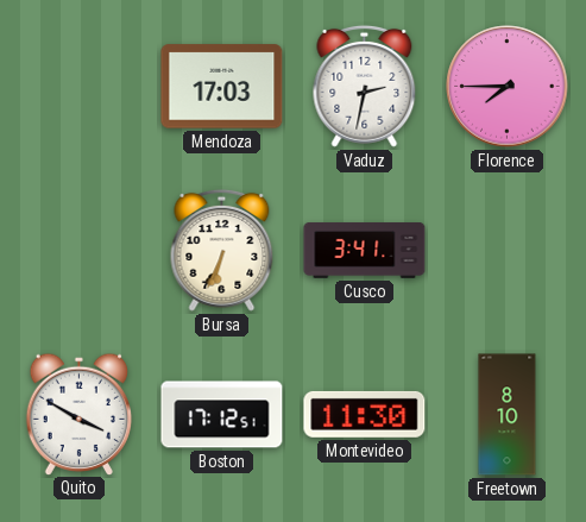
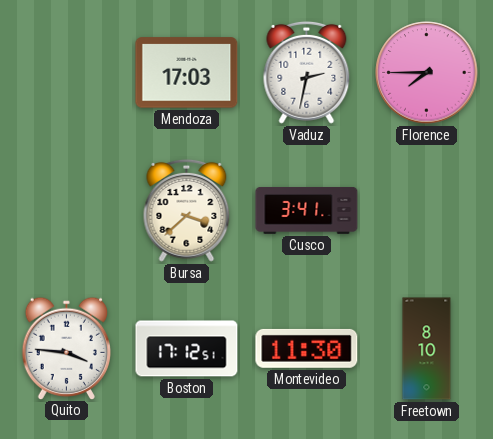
Bursa: 6:34 -> 3:38
Quito: 3:50 -> 3:46
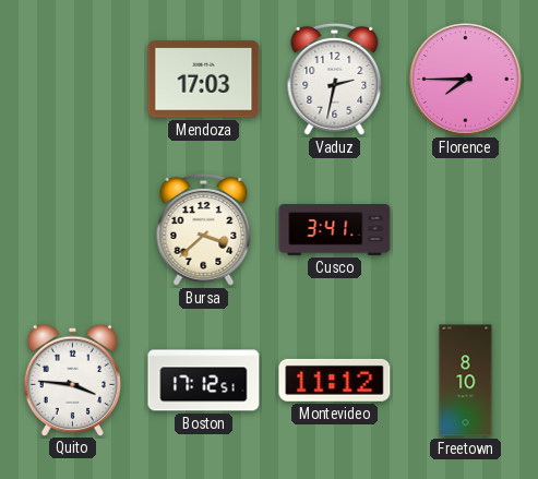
Montevideo: 11:30 -> 11:12
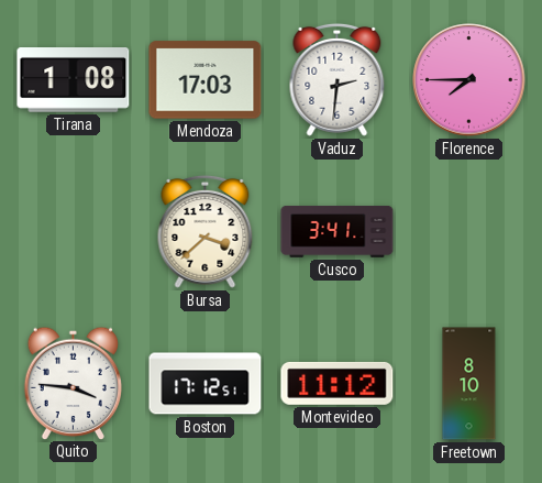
Tirana: none -> 1:08
Vaduz: 2:32 -> 2:31
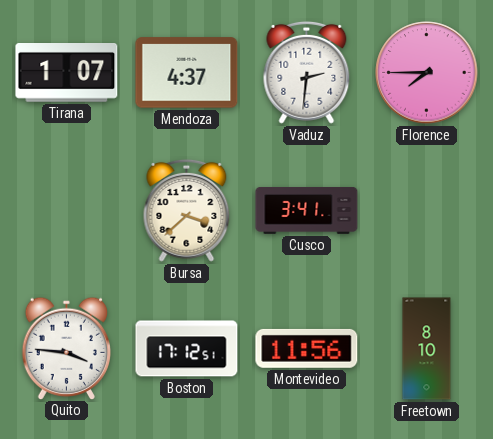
Tirana: 1:08 -> 1:07
Mendoza: 17:03 -> 4:37
Montevideo: 11:12 -> 11:56
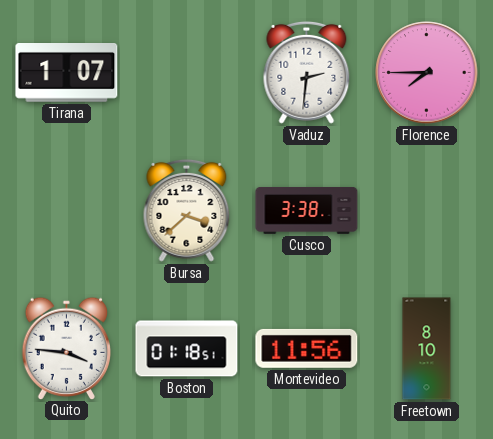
Mendoza: 4:37 -> none
Cusco: 3:41 -> 3:38
Boston: 17:12 -> 01:18
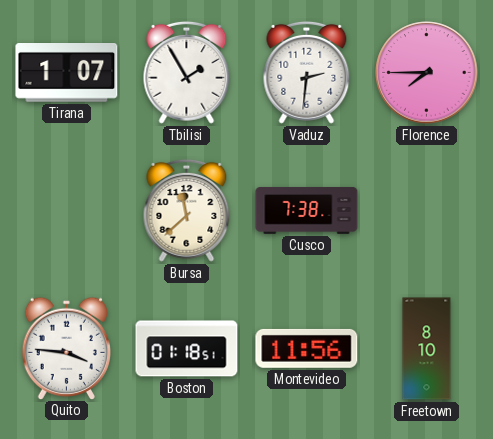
Tbilisi: none -> 1:55
Bursa: 3:38 -> 11:38
Cusco: 3:38 -> 7:38
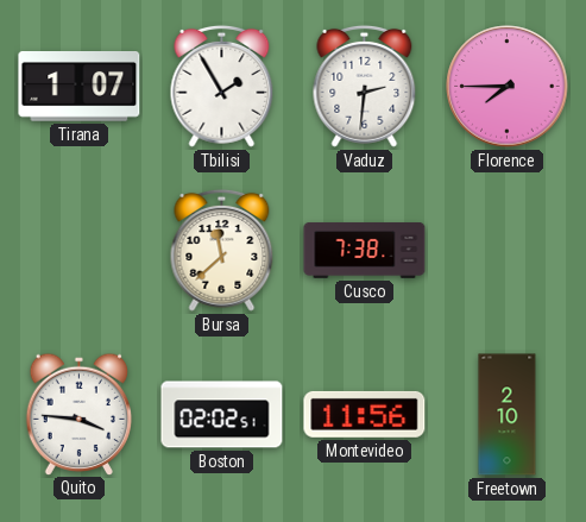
Boston: 01:18 -> 02:02
Freetown: 8:10 -> 2:10
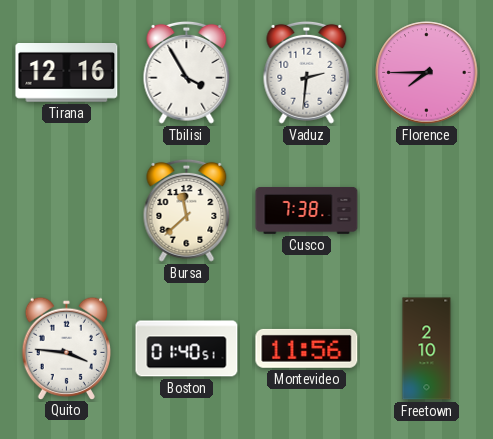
Tirana: 1:07 -> 12:16
Tbilisi: 1:55 -> 3:55
Boston: 02:02 -> 01:40
